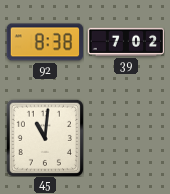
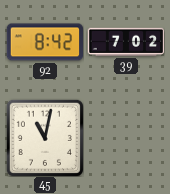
92: 8:38 -> 8:42
45: 11:01 -> 11:02
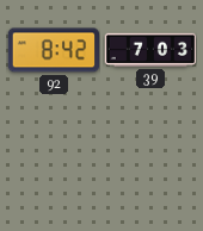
39: 7:02 -> 7:03
45: 11:02 -> none
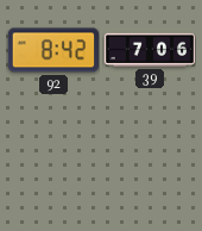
39: 7:03 -> 7:06
